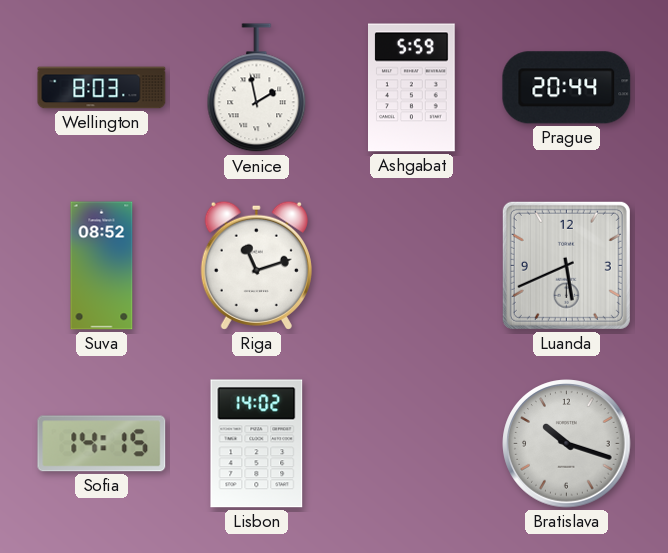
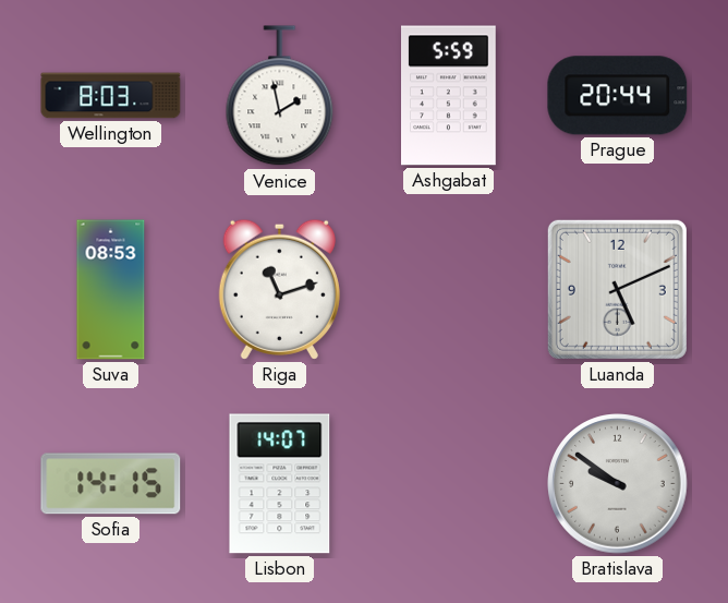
Suva: 08:52 -> 08:53
Luanda: 5:41 -> 5:11
Lisbon: 14:02 -> 14:07
Bratislava: 10:18 -> 9:51
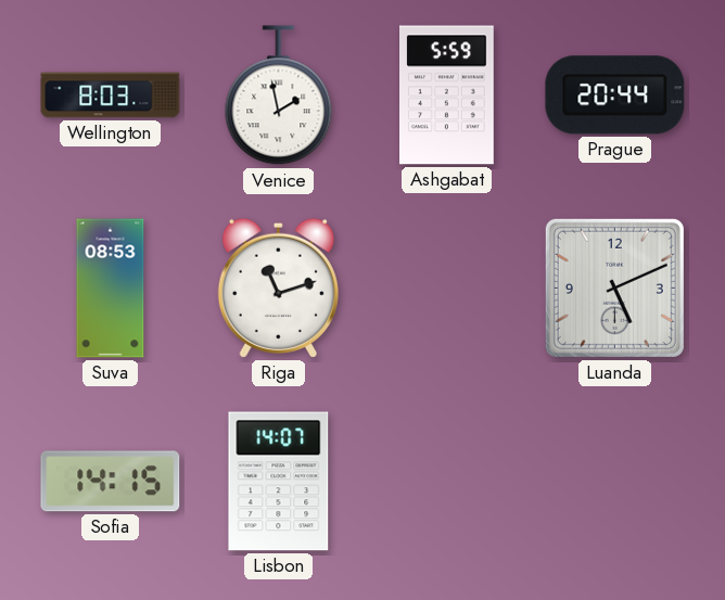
Bratislava: 9:51 -> none
